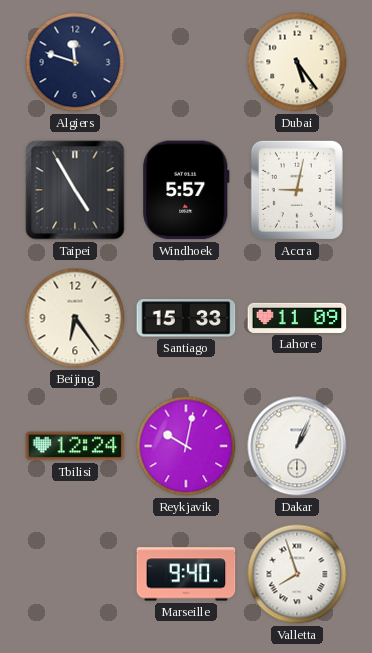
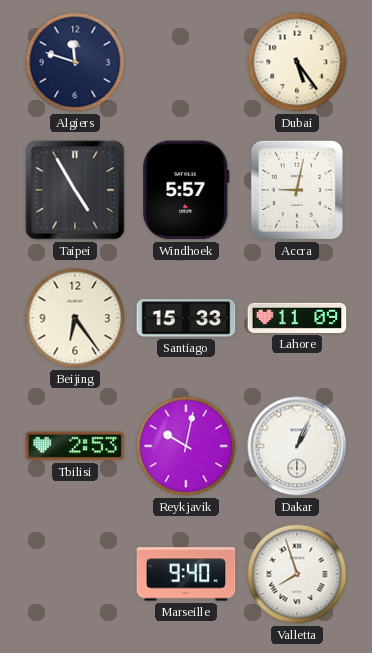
Tbilisi: 12:24 -> 2:53
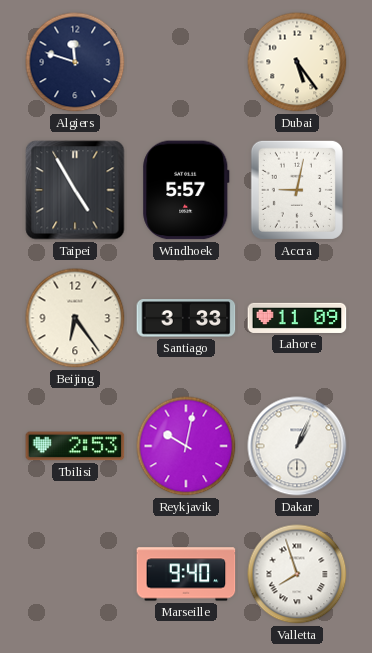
Santiago: 15:33 -> 3:33
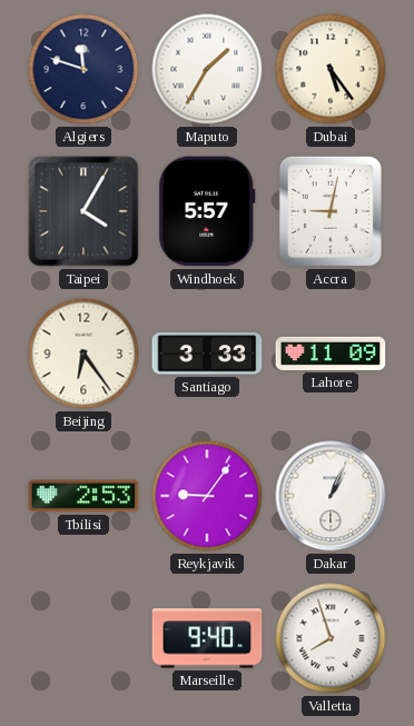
Maputo: none -> 1:35
Taipei: 4:55 -> 4:05
Reykjavik: 10:02 -> 9:06
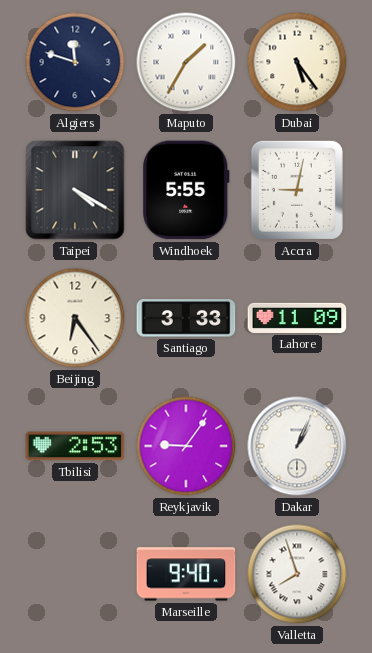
Taipei: 4:05 -> 4:20
Windhoek: 5:57 -> 5:55
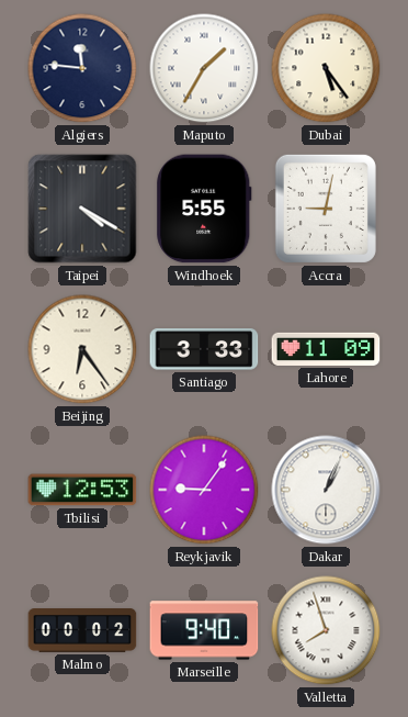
Algiers: 11:48 -> 11:46
Tbilisi: 2:53 -> 12:53
Malmo: none -> 00:02
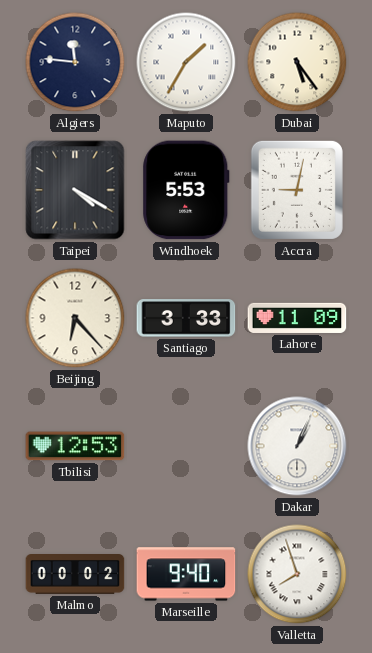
Windhoek: 5:55 -> 5:53
Beijing: 6:24 -> 6:23
Reykjavik: 9:06 -> none
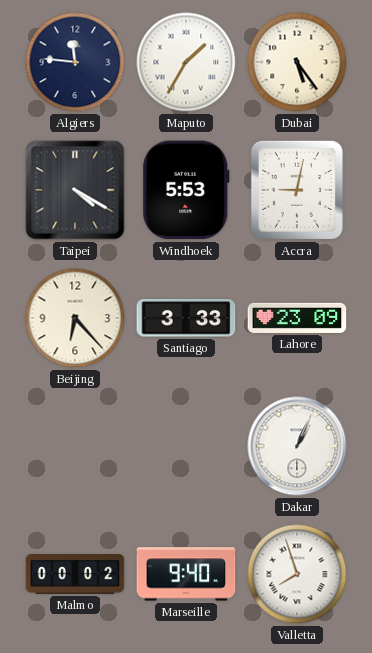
Lahore: 11:09 -> 23:09
Tbilisi: 12:53 -> none
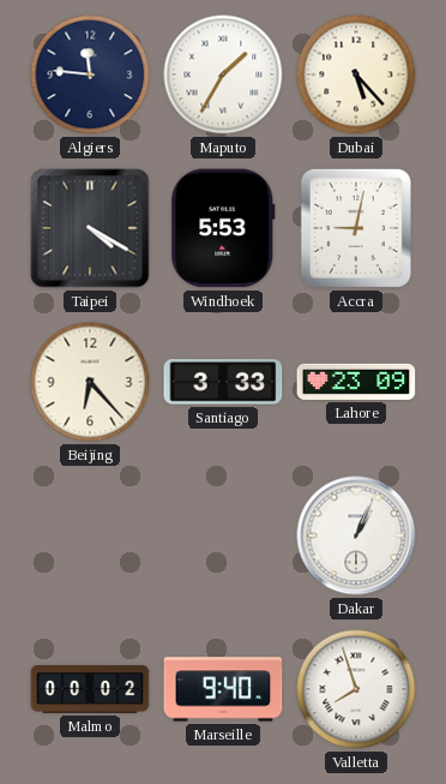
Dubai: 5:24 -> 5:23
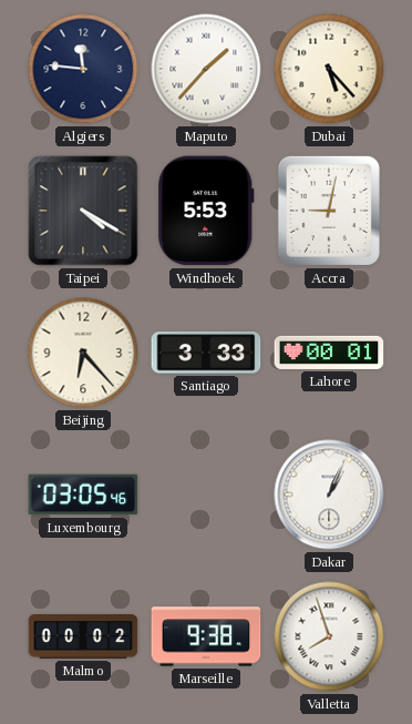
Maputo: 1:35 -> 1:37
Lahore: 23:09 -> 00:01
Luxembourg: none -> 03:05
Marseille: 9:40 -> 9:38
